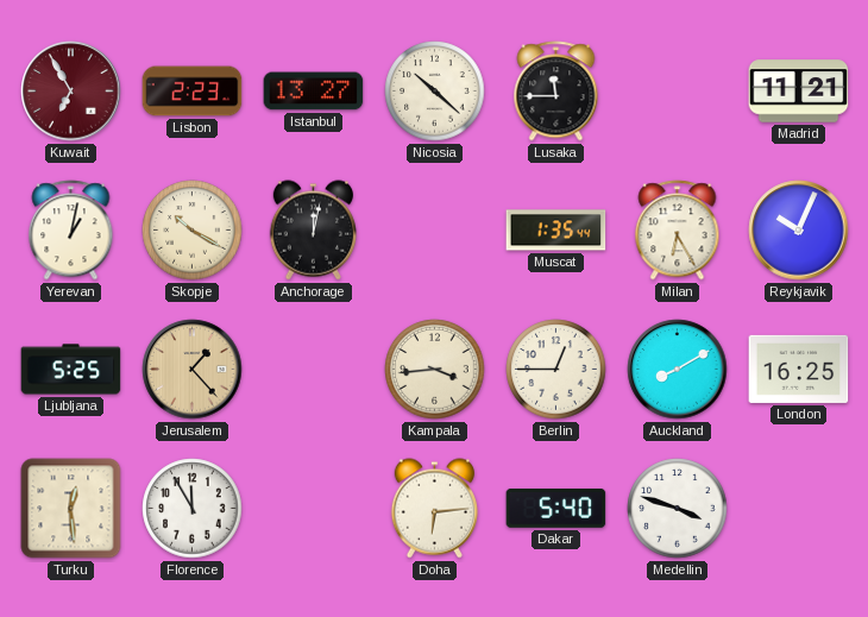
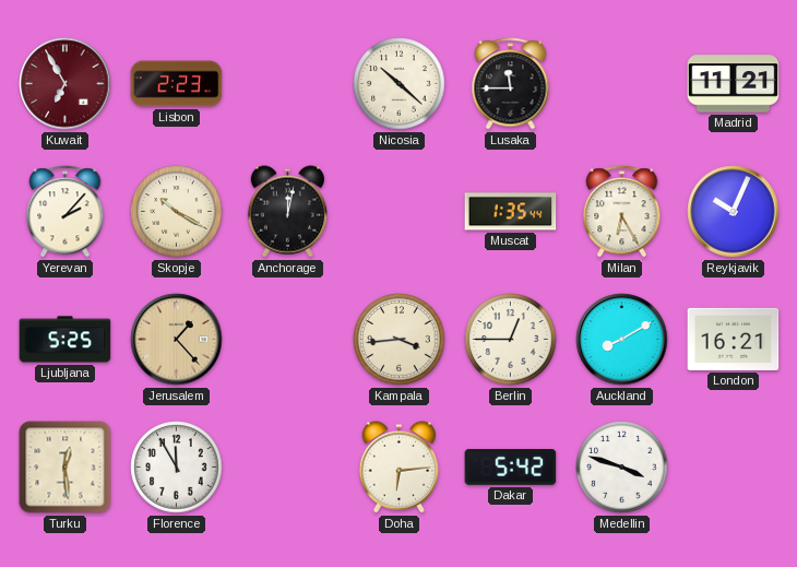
Istanbul: 13:27 -> none
Yerevan: 1:02 -> 2:07
London: 16:25 -> 16:21
Dakar: 5:40 -> 5:42
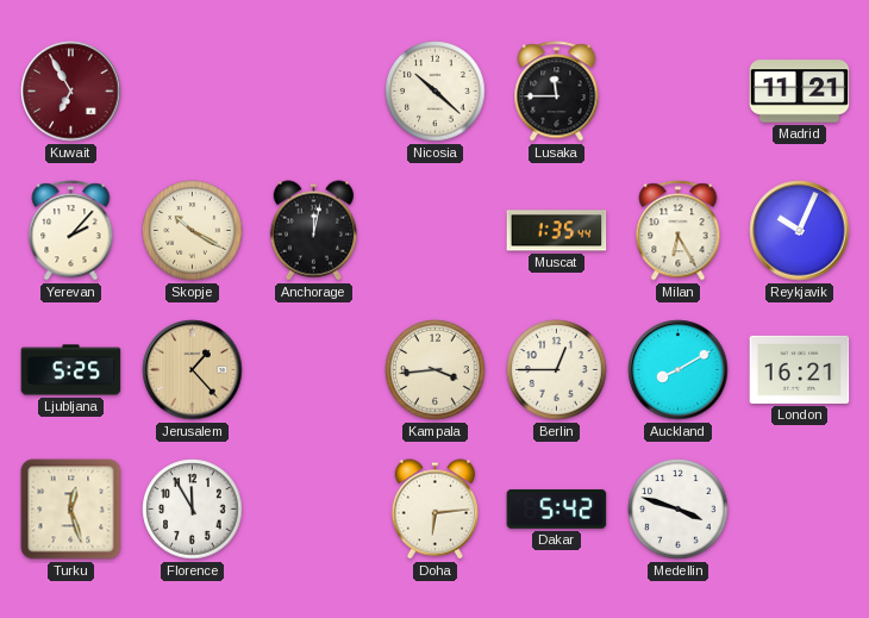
Lisbon: 2:23 -> none
Turku: 12:29 -> 12:27
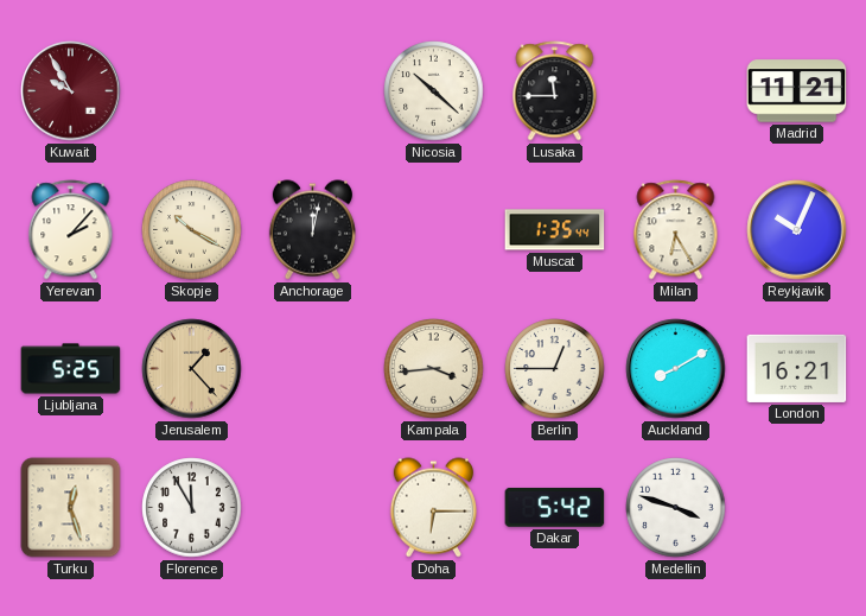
Kuwait: 6:55 -> 9:55
Doha: 6:14 -> 6:15
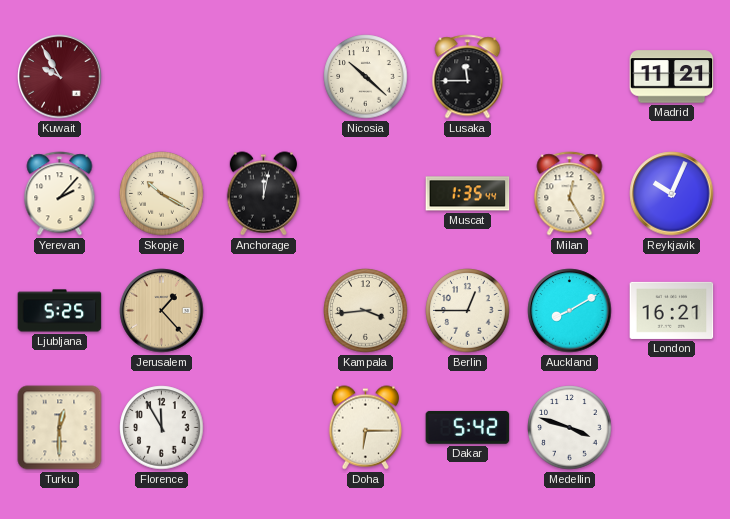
Milan: 6:25 -> 12:25
Turku: 12:27 -> 12:30
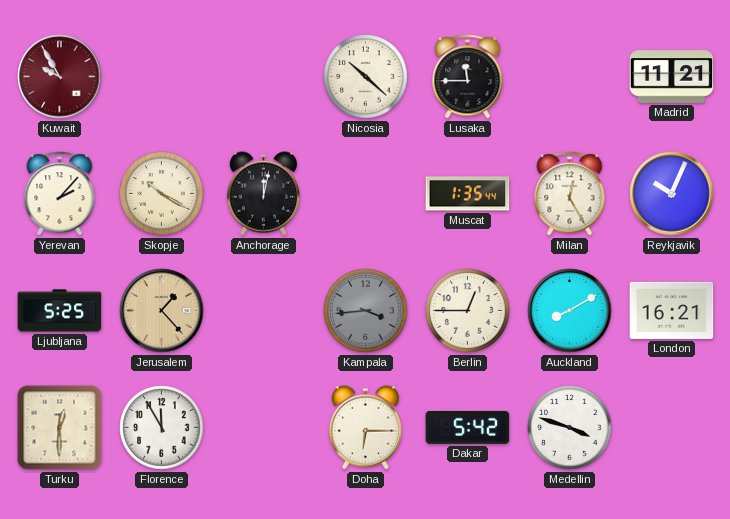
Kampala dial: cream -> grey
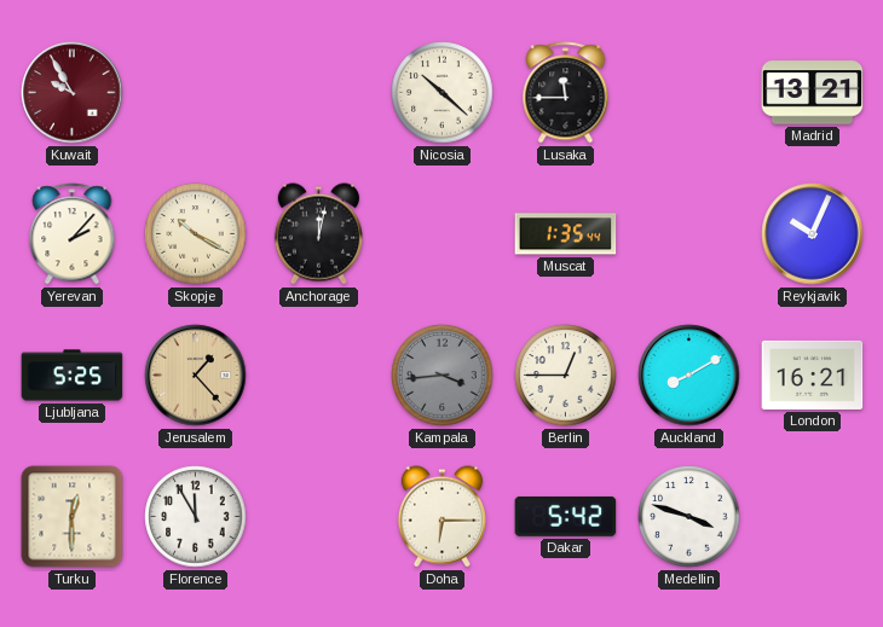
Madrid: 11:21 -> 13:21
Milan: 12:25 -> none
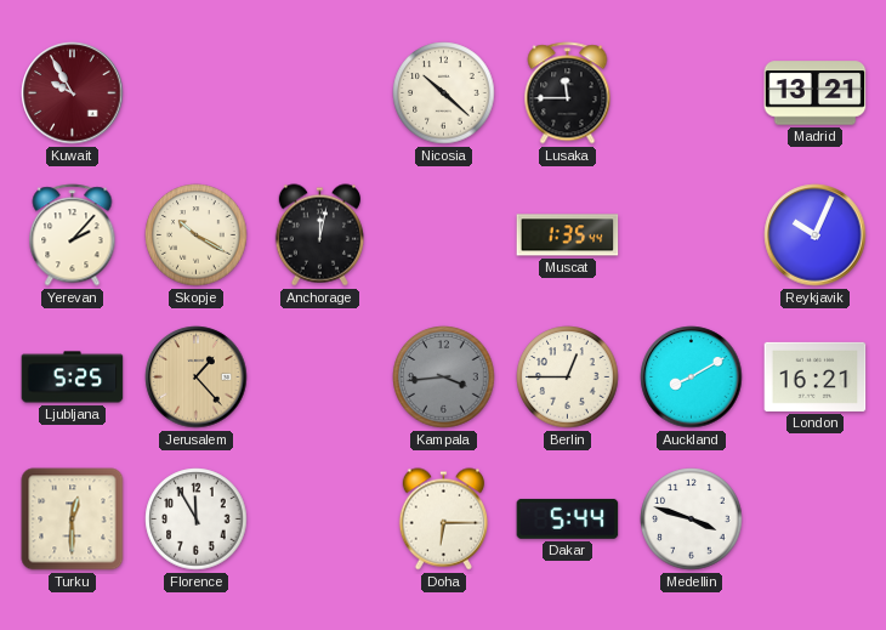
Dakar: 5:42 -> 5:44
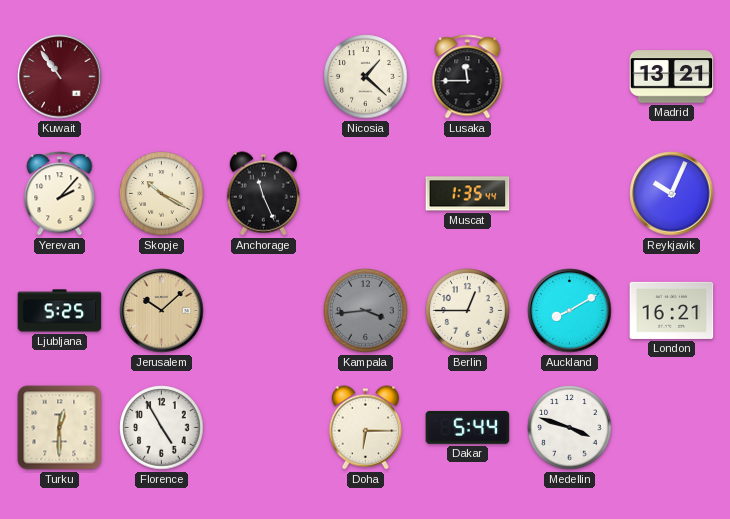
Kuwait: 9:55 -> 10:54
Nicosia: 10:22 -> 1:22
Anchorage: 12:02 -> 11:26
Jerusalem: 1:23 -> 10:08
Florence: 11:55 -> 4:55
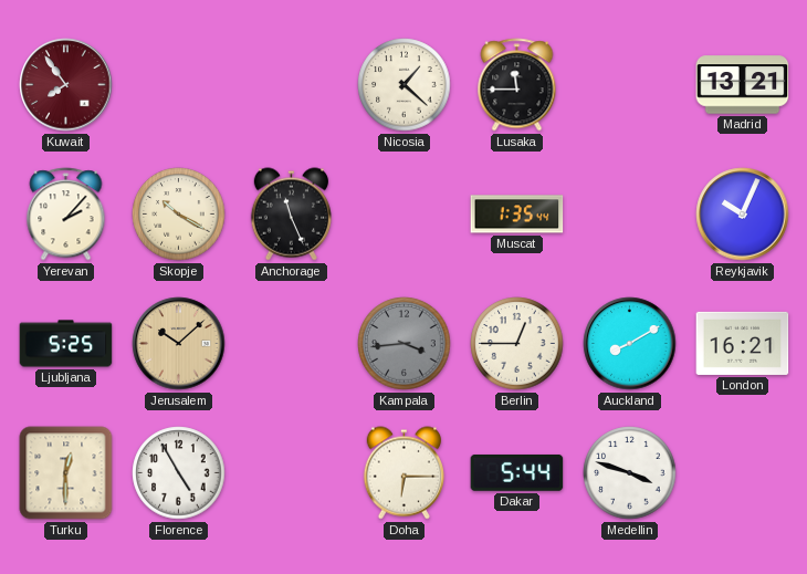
Kuwait: 10:54 -> 7:54
